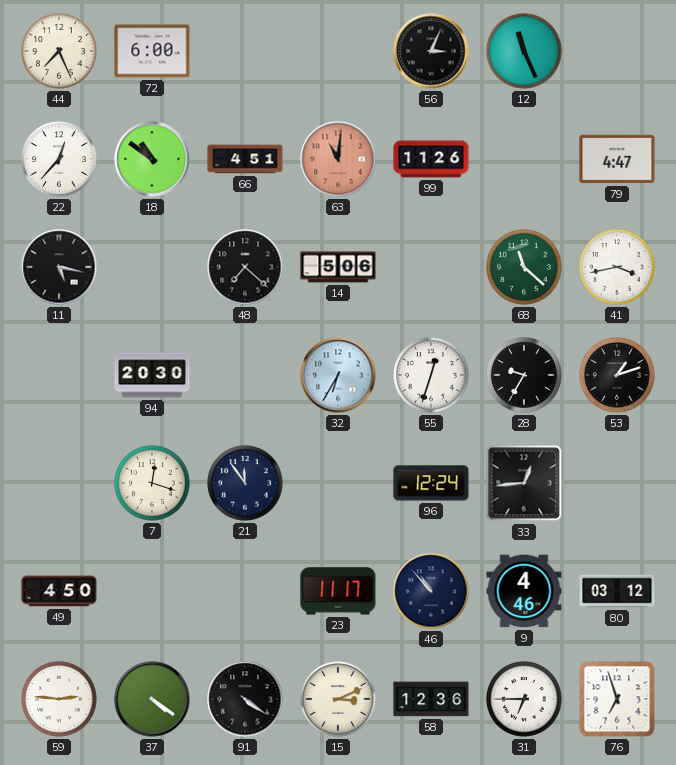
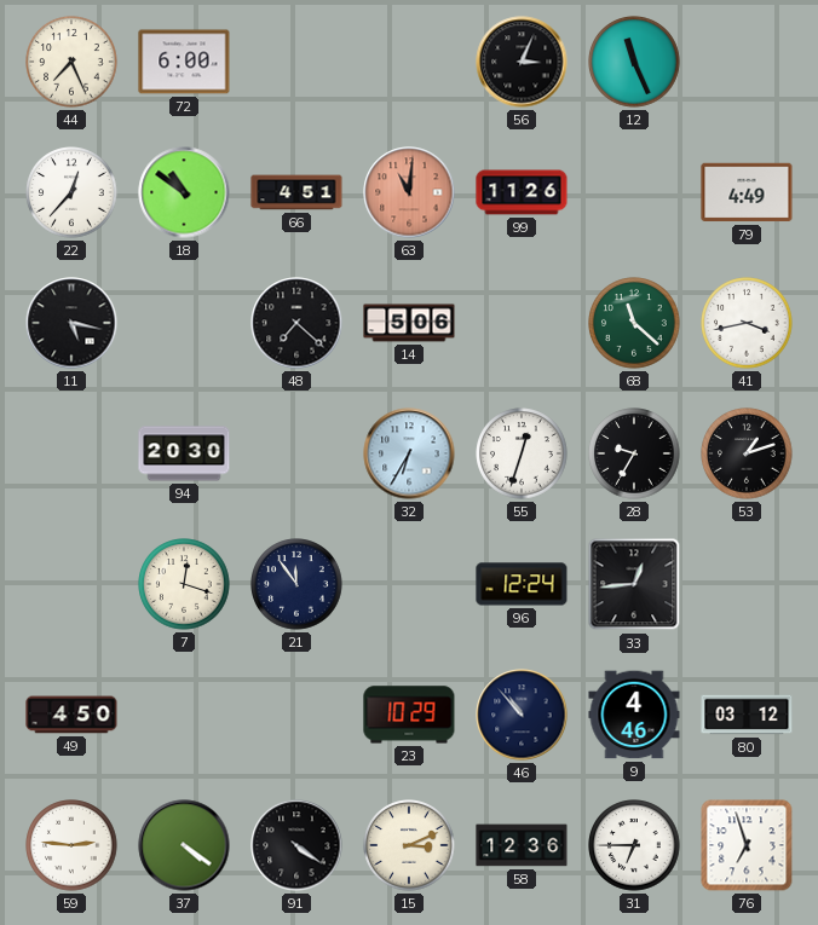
79: 4:47 -> 4:49
23: 11:17 -> 10:29
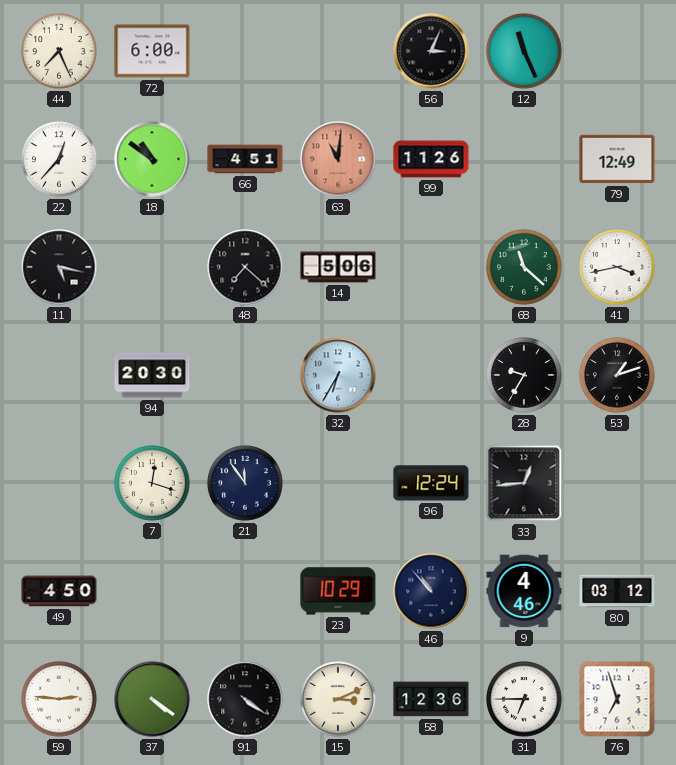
79: 4:49 -> 12:49
55: 12:33 -> none
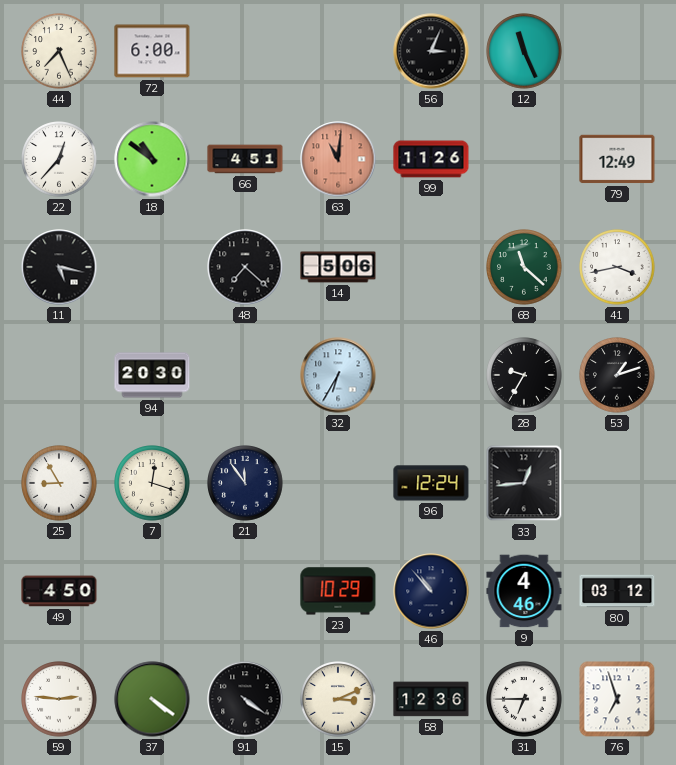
25: none -> 8:55
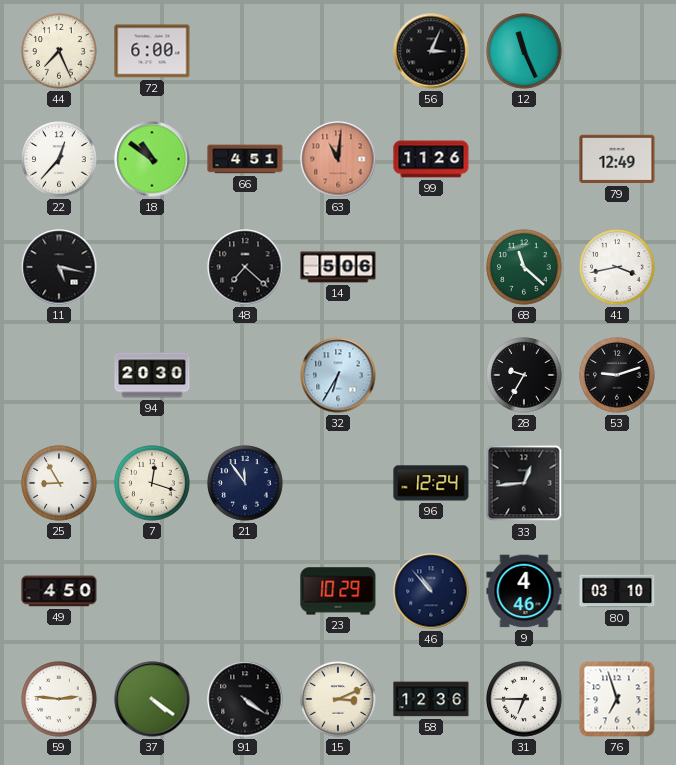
53: 1:12 -> 9:12
80: 03:12 -> 03:10
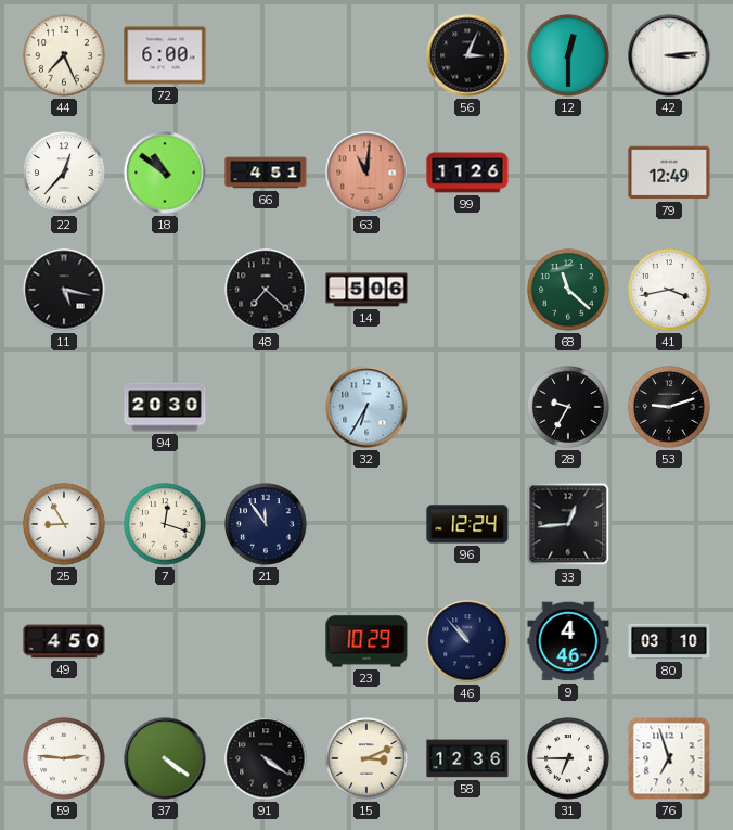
12: 11:26 -> 12:30
42: none -> 3:14
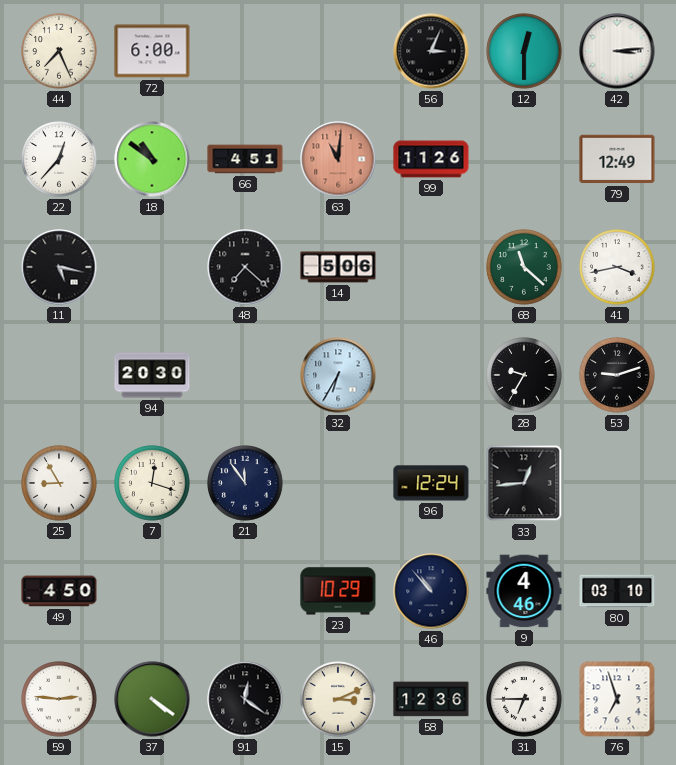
91: 4:21 -> 12:21
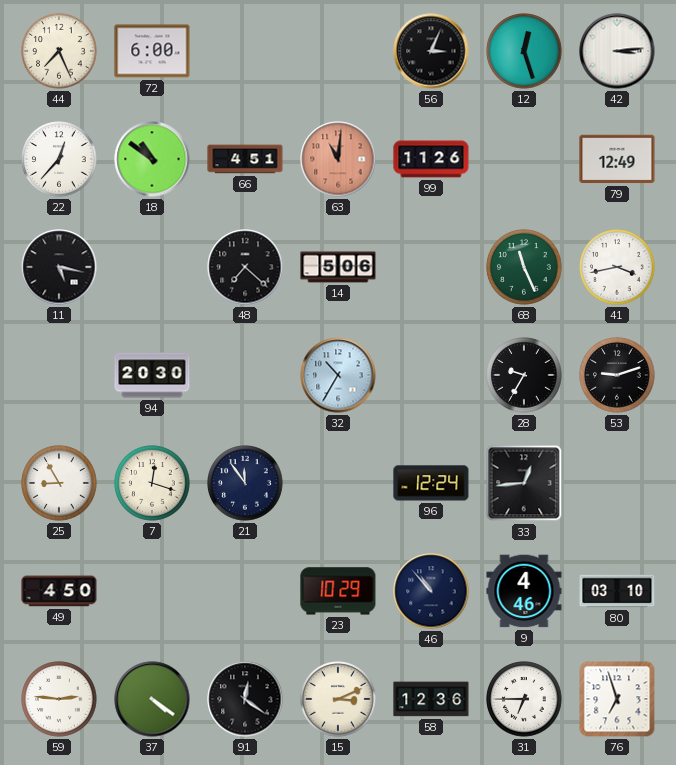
12: 12:30 -> 12:27
68: 11:22 -> 11:26
32: 6:35 -> 10:35
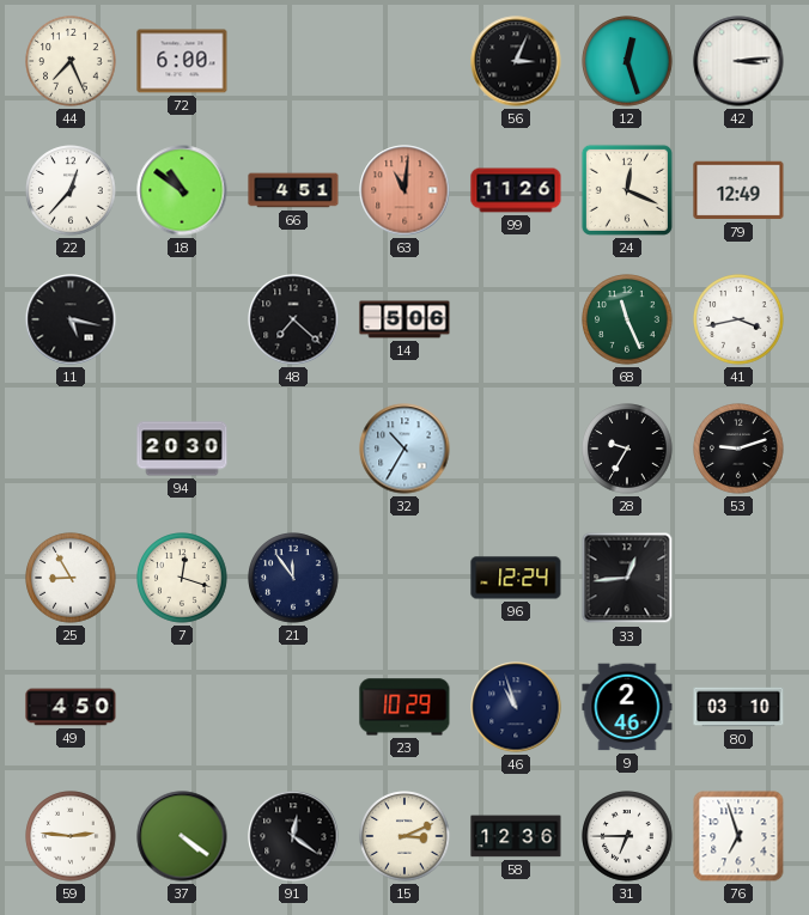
24: none -> 12:19
46: 10:53 -> 10:57
9: 4:46 -> 2:46
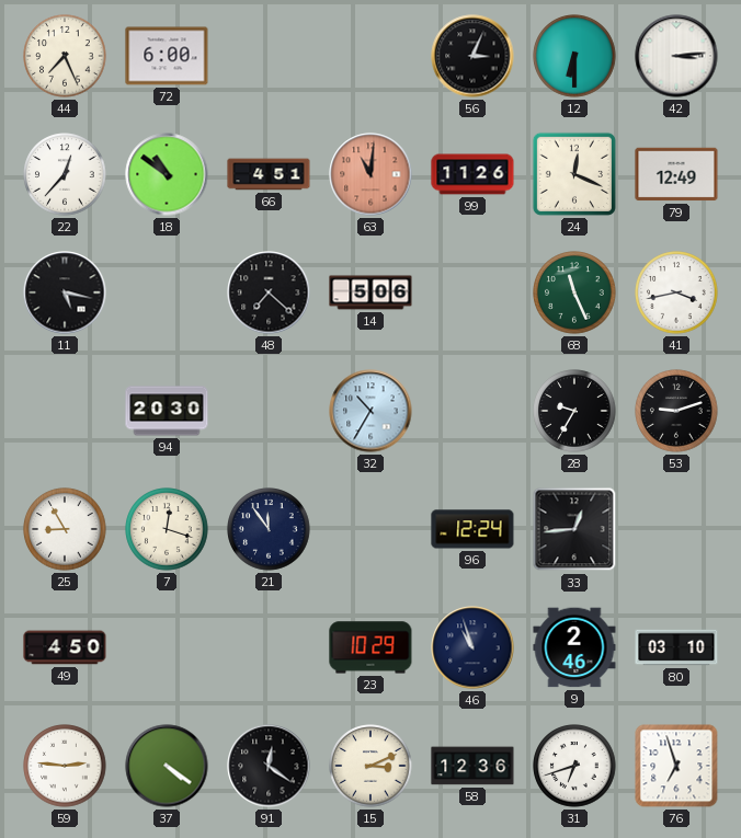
12: 12:27 -> 6:30
31: 6:45 -> 6:42
